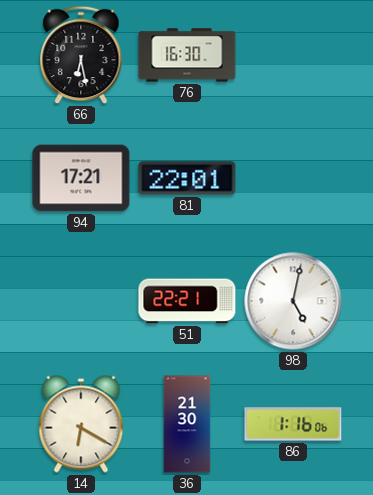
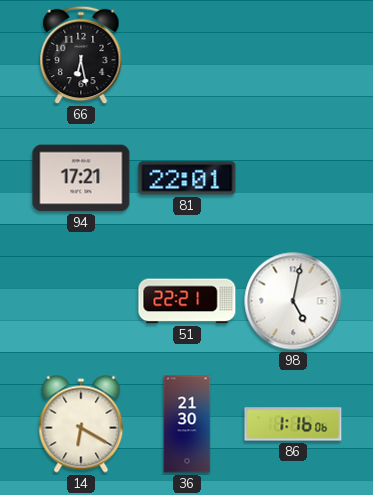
76: 16:30 -> none
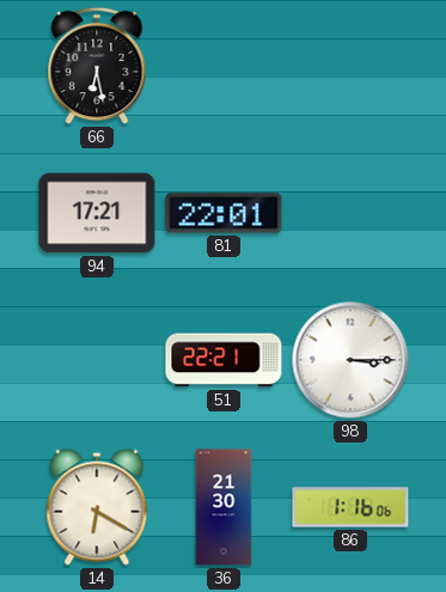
98: 5:02 -> 3:15
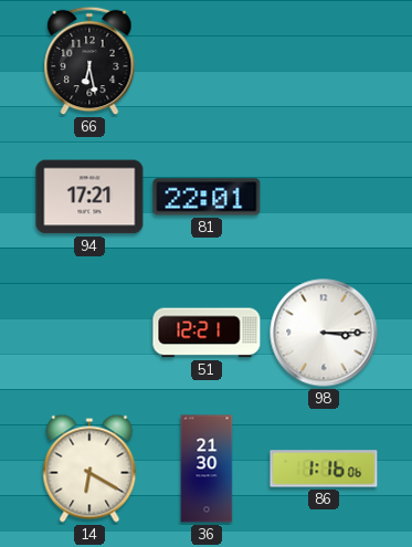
51: 22:21 -> 12:21
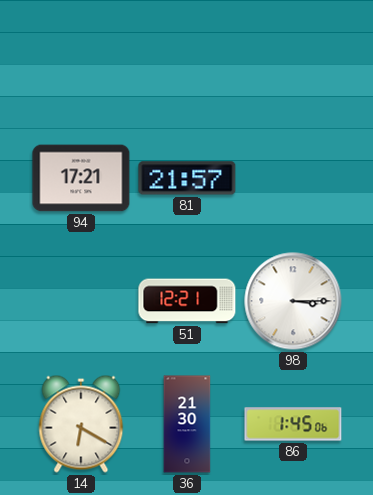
66: 6:28 -> none
81: 22:01 -> 21:57
86: 1:16 -> 1:45
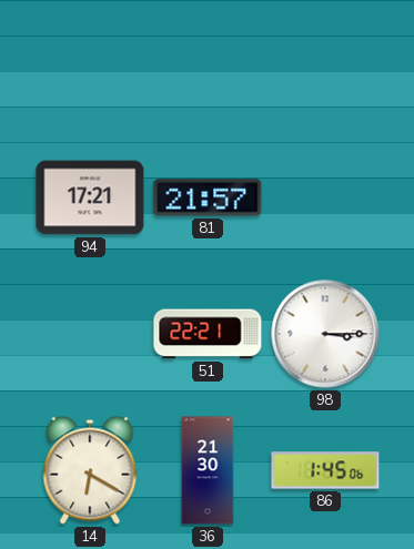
51: 12:21 -> 22:21
